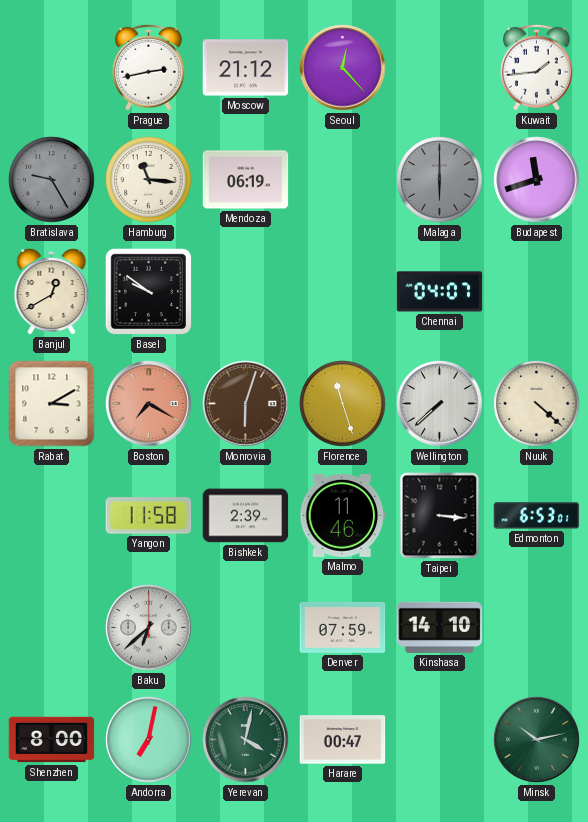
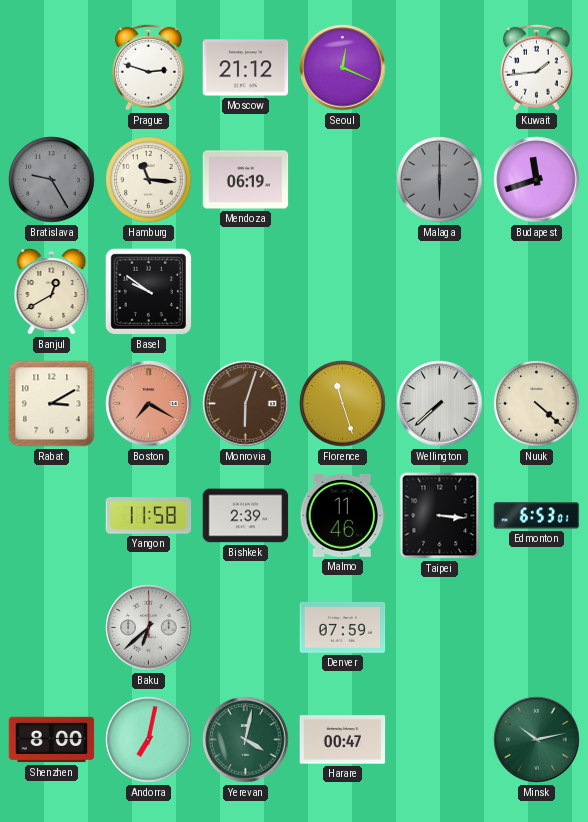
Prague: 2:43 -> 2:48
Seoul: 12:23 -> 12:19
Chennai: 04:07 -> none
Kinshasa: 14:10 -> none
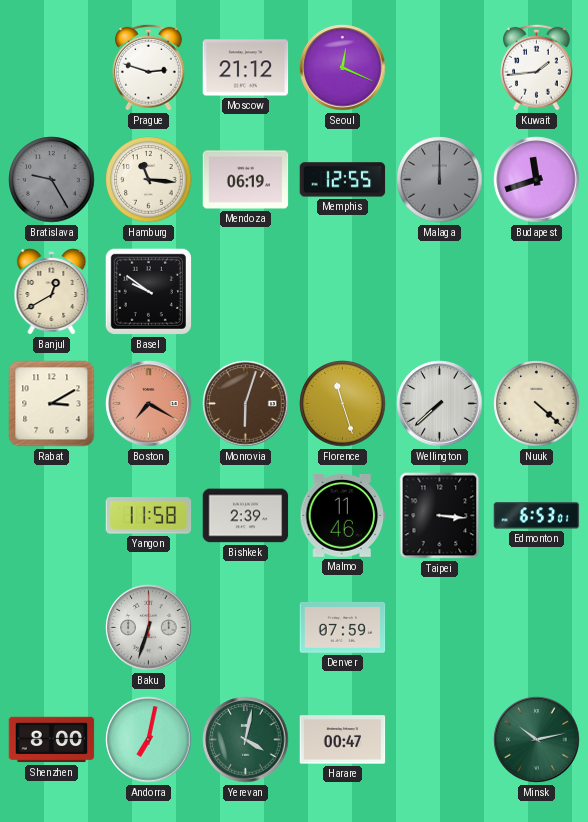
Memphis: none -> 12:55
Malaga: 6:00 -> 12:00
Baku: 6:38 -> 6:33
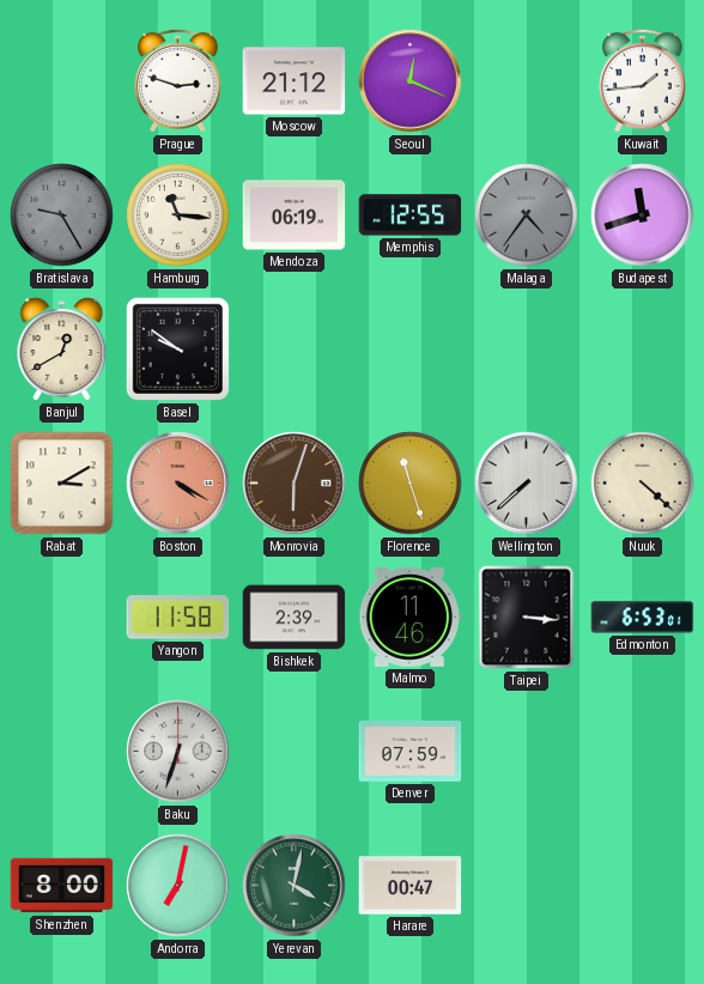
Malaga: 12:00 -> 4:36
Boston: 7:20 -> 4:20
Minsk: 10:13 -> none
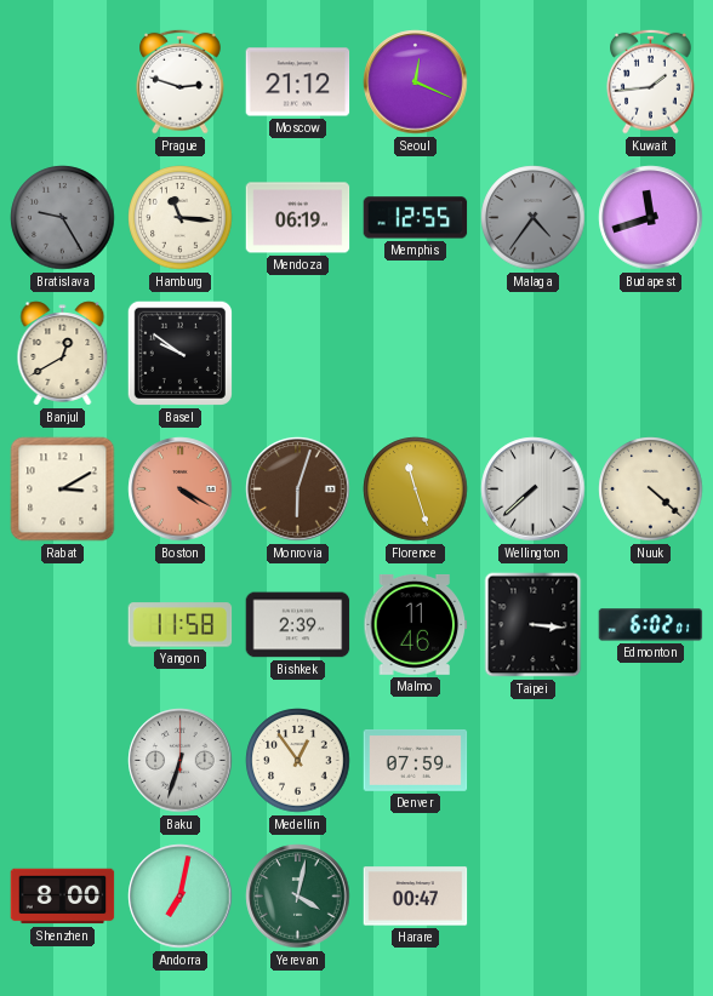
Edmonton: 6:53 -> 6:02
Medellin: none -> 12:54
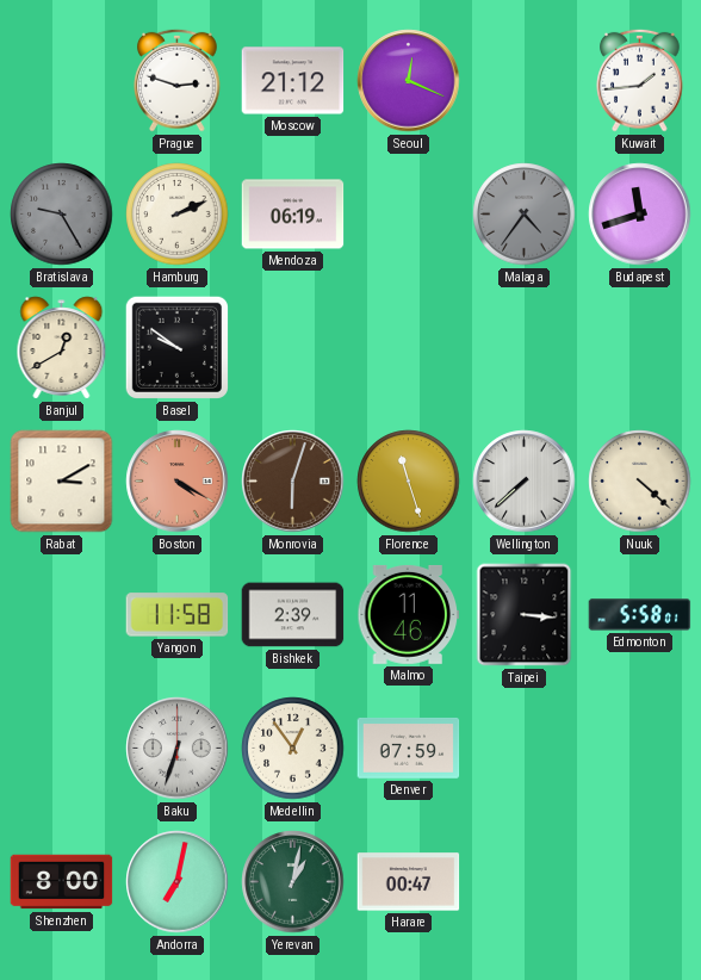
Hamburg: 11:16 -> 2:11
Memphis: 12:55 -> none
Edmonton: 6:02 -> 5:58
Yerevan: 4:02 -> 1:02
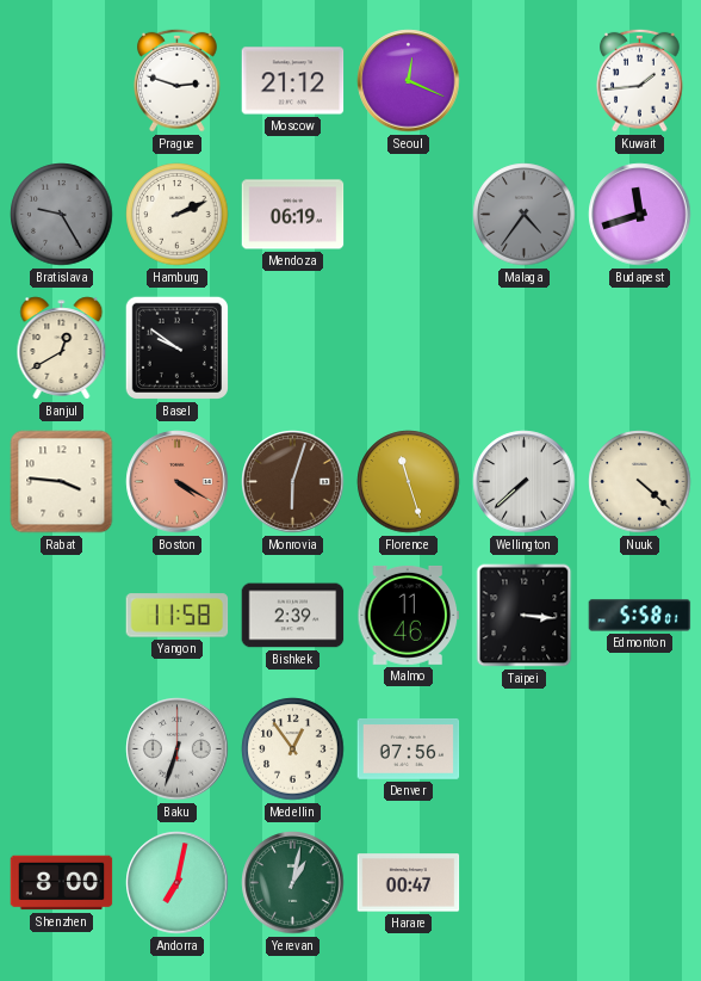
Rabat: 3:10 -> 3:46
Denver: 07:59 -> 07:56
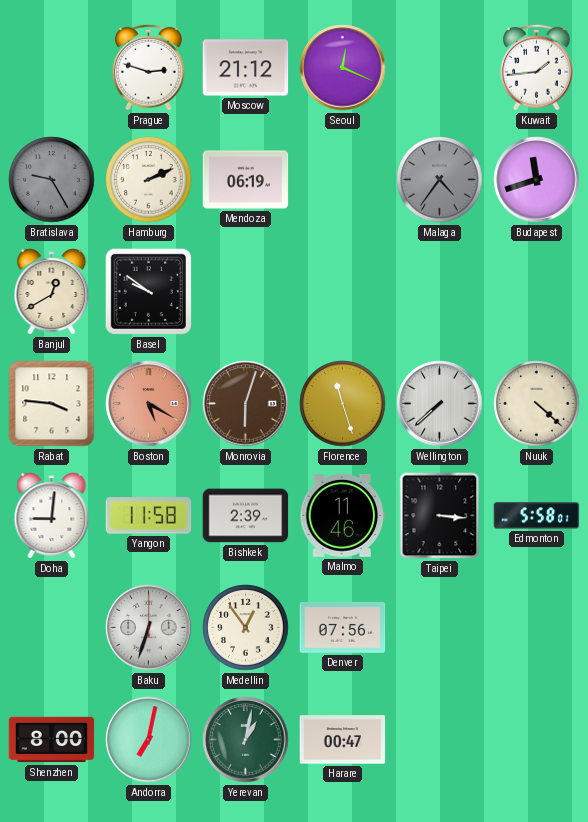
Boston: 4:20 -> 5:20
Doha: none -> 9:01
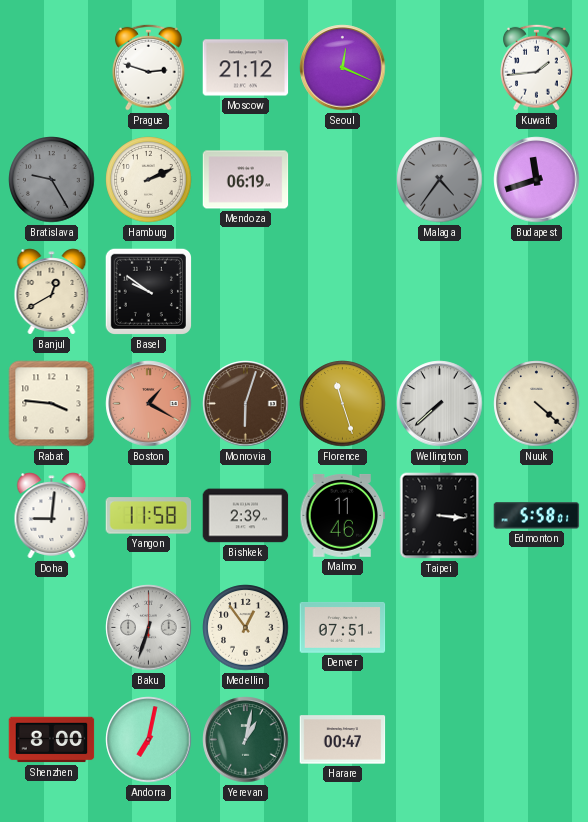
Boston: 5:20 -> 1:20
Denver: 07:56 -> 07:51
